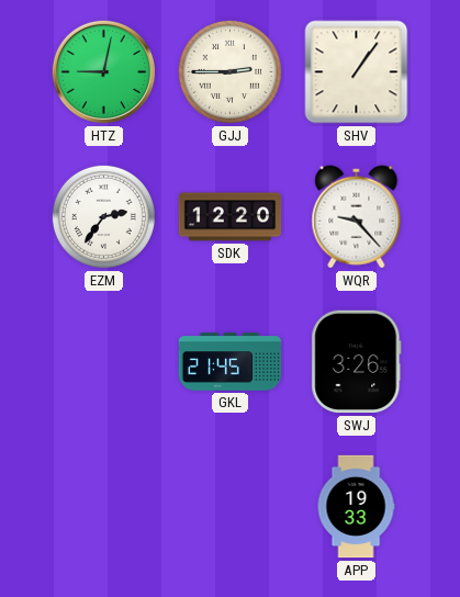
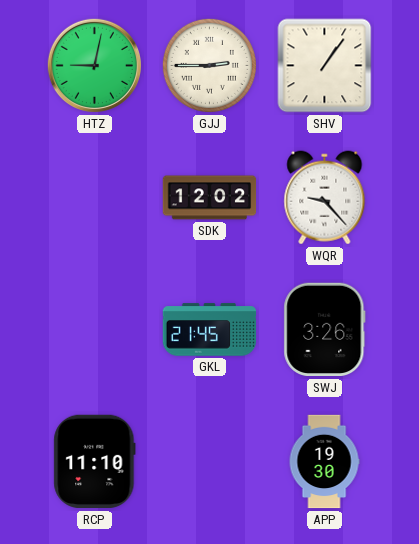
EZM: 2:36 -> none
SDK: 12:20 -> 12:02
RCP: none -> 11:10
APP: 19:33 -> 19:30
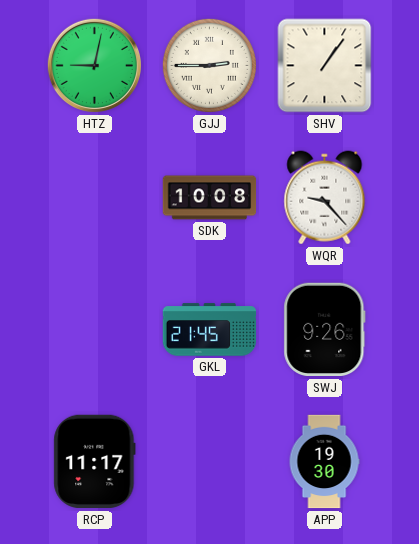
SDK: 12:02 -> 10:08
SWJ: 3:26 -> 9:26
RCP: 11:10 -> 11:17
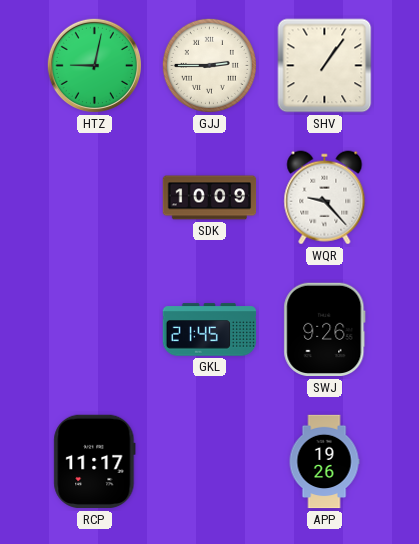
SDK: 10:08 -> 10:09
APP: 19:30 -> 19:26
